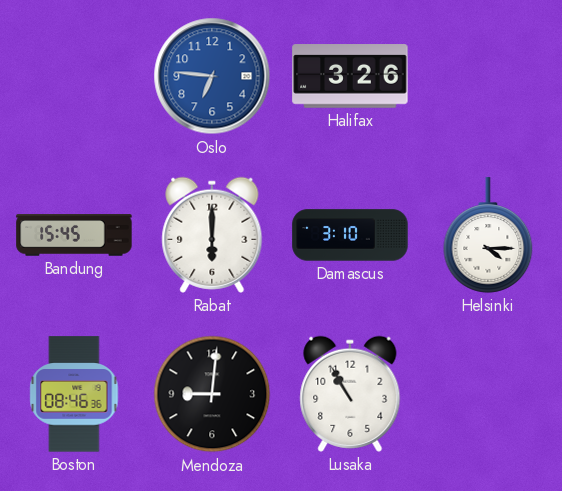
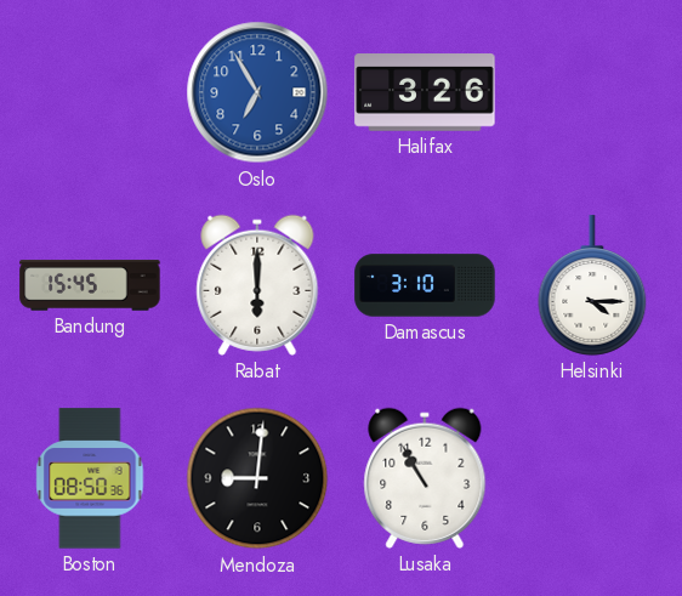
Oslo: 6:46 -> 6:55
Boston: 08:46 -> 08:50
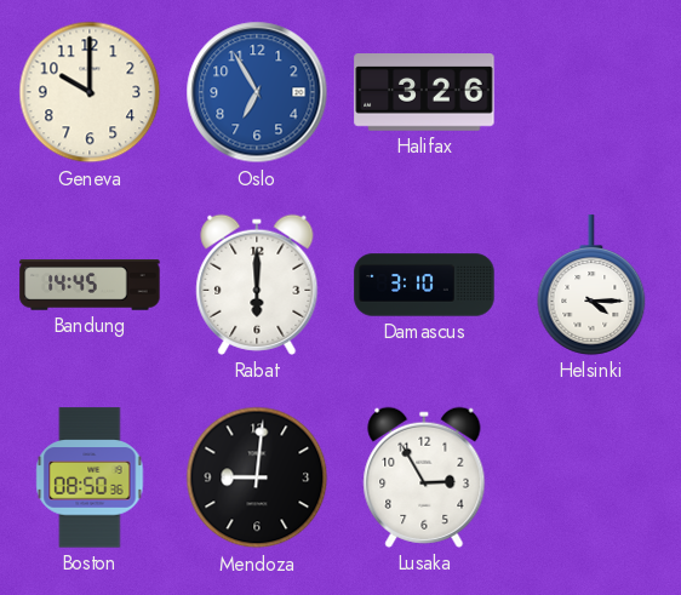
Geneva: none -> 10:00
Bandung: 15:45 -> 14:45
Lusaka: 10:55 -> 2:55
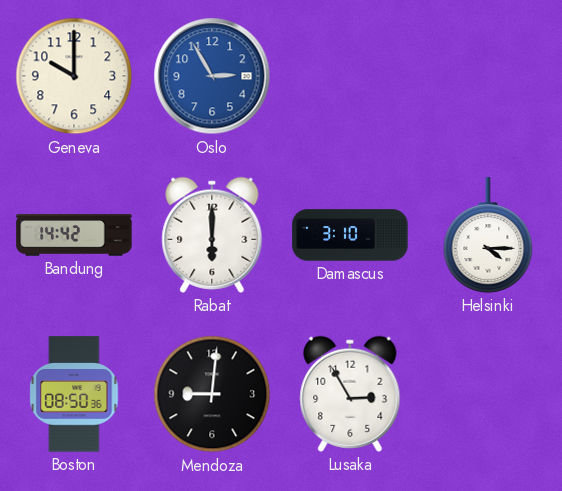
Oslo: 6:55 -> 2:55
Halifax: 3:26 -> none
Bandung: 14:45 -> 14:42
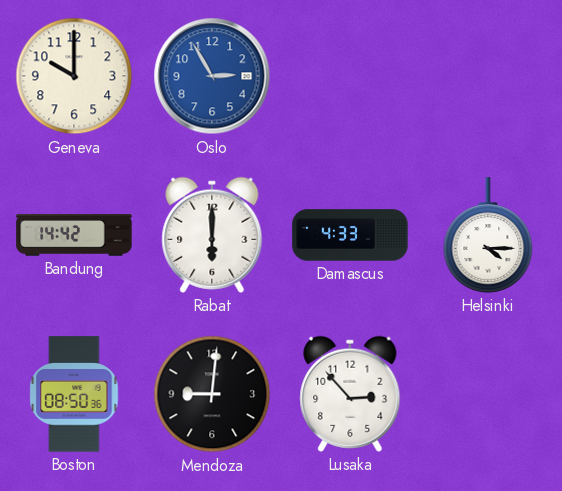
Damascus: 3:10 -> 4:33
Lusaka: 2:55 -> 2:53
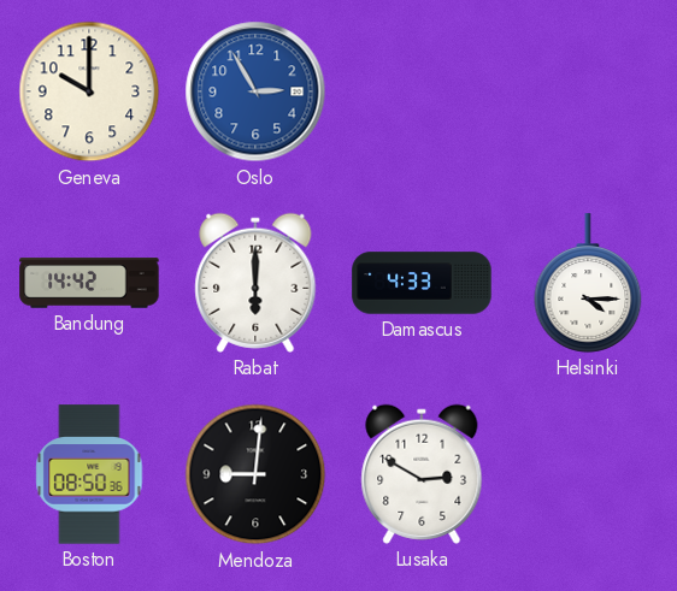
Lusaka: 2:53 -> 2:50
